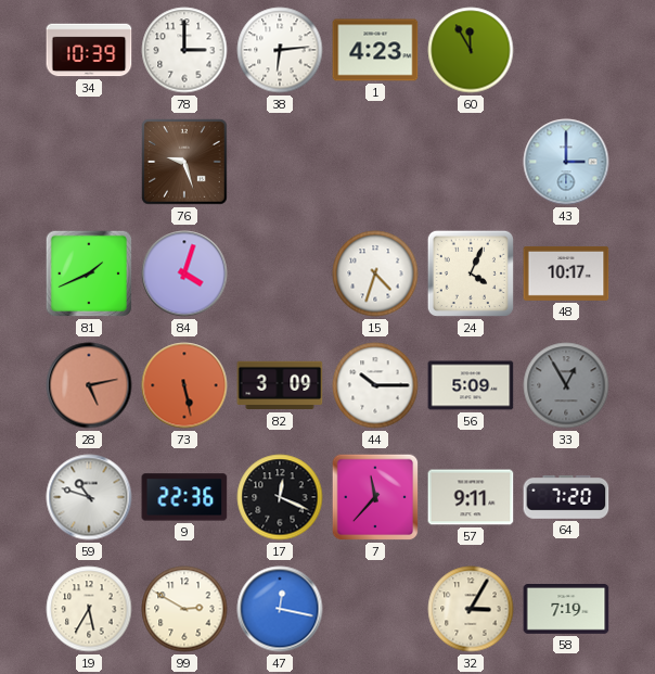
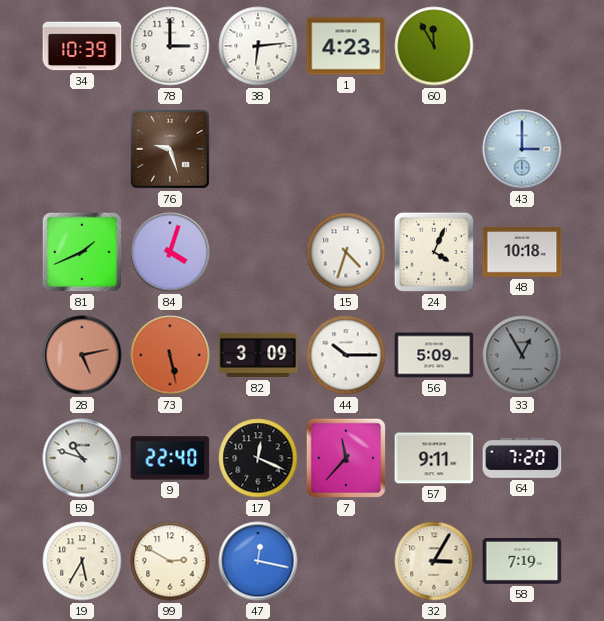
48: 10:17 -> 10:18
9: 22:36 -> 22:40
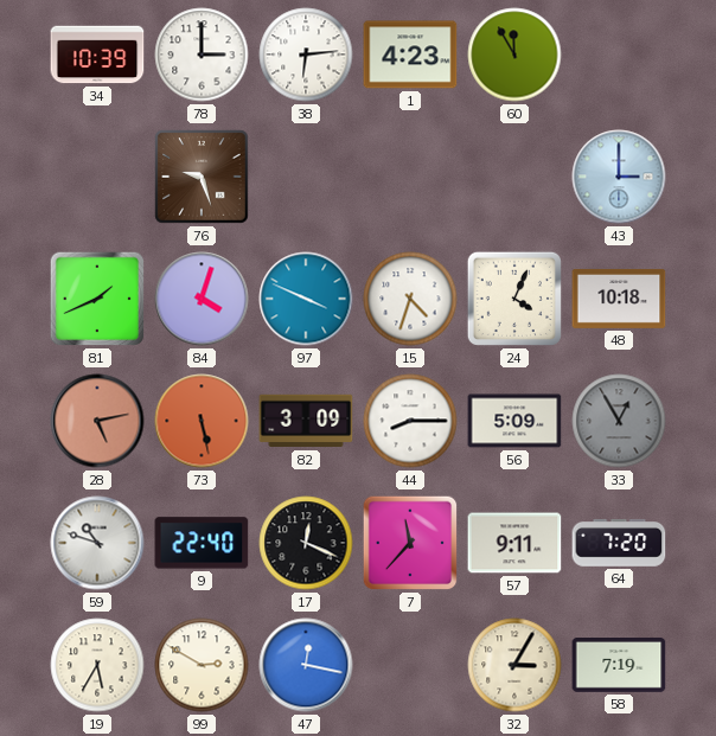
97: none -> 3:49
44: 10:15 -> 8:15
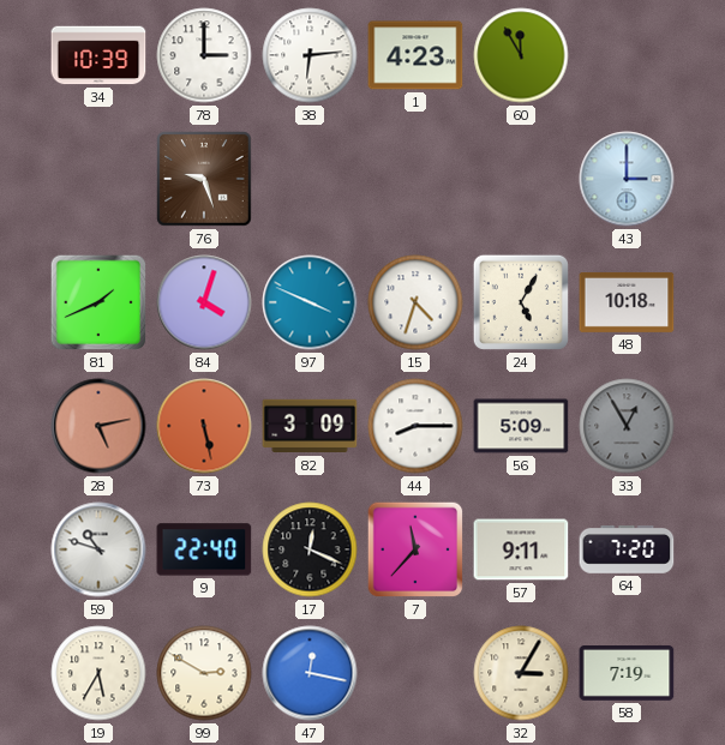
24: 4:04 -> 5:05
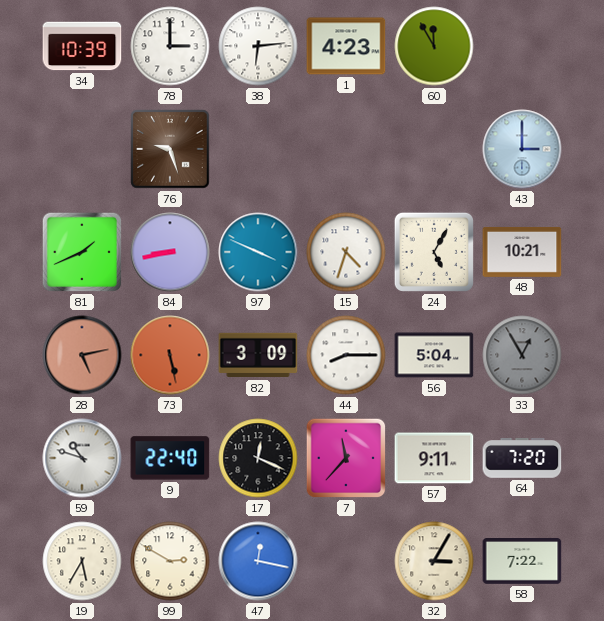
84: 4:03 -> 8:43
48: 10:18 -> 10:21
56: 5:09 -> 5:04
58: 7:19 -> 7:22
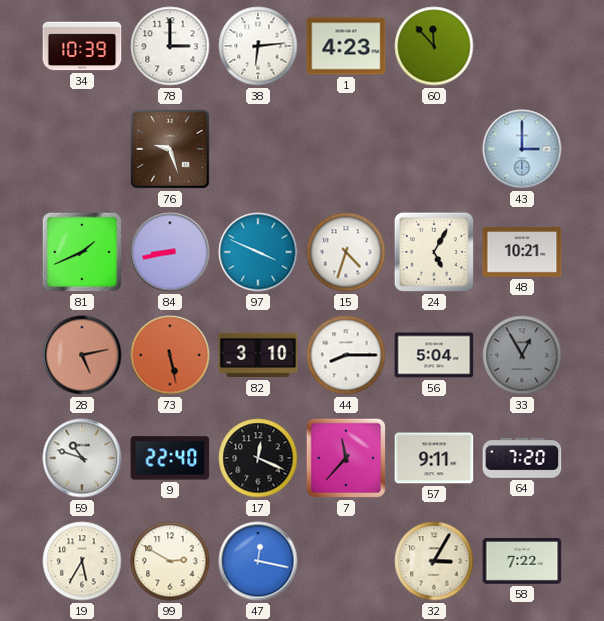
60: 11:55 -> 11:53
82: 3:09 -> 3:10
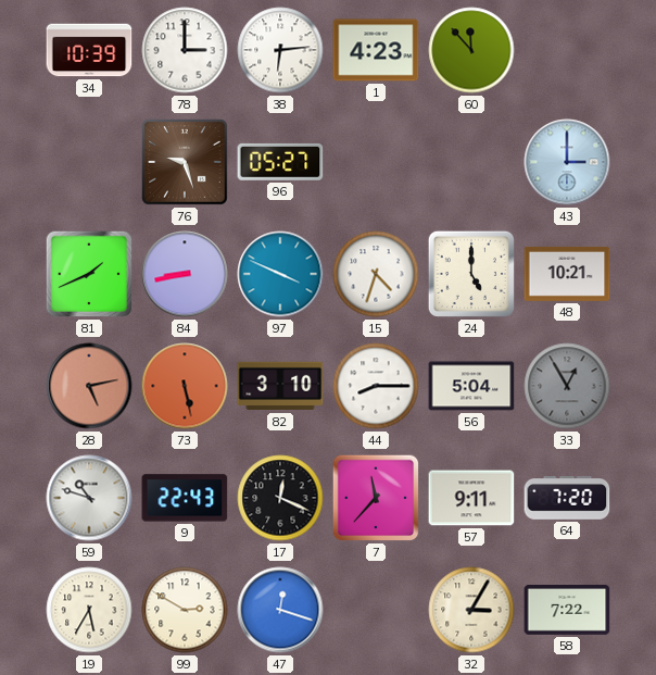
96: none -> 05:27
24: 5:05 -> 5:00
9: 22:40 -> 22:43
47: 12:17 -> 12:18
